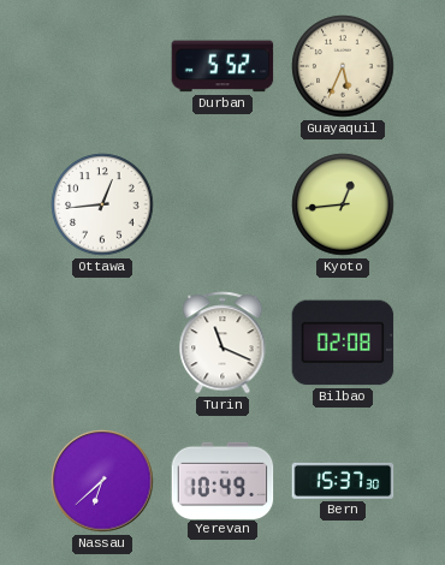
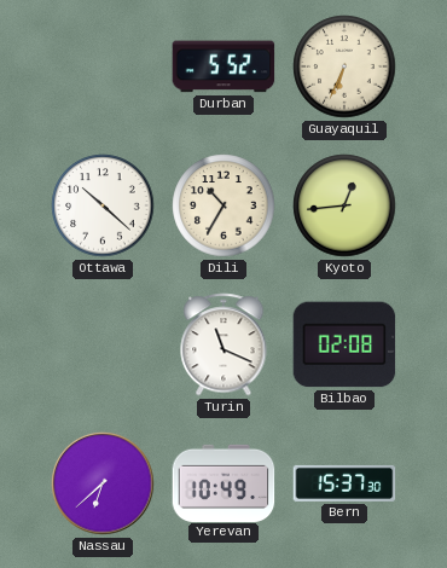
Guayaquil: 5:34 -> 6:34
Ottawa: 12:44 -> 10:22
Dili: none -> 10:35
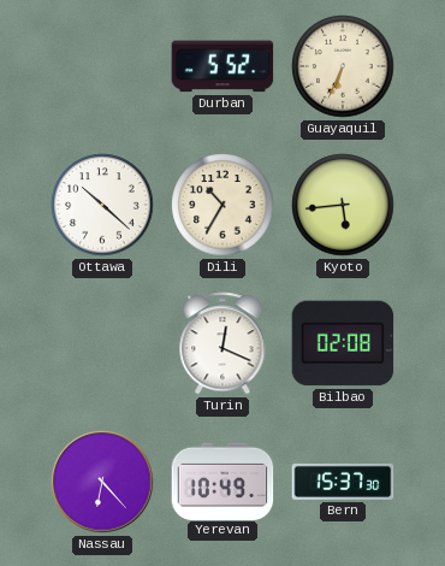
Kyoto: 12:44 -> 5:44
Turin: 11:19 -> 12:19
Nassau: 6:38 -> 6:23
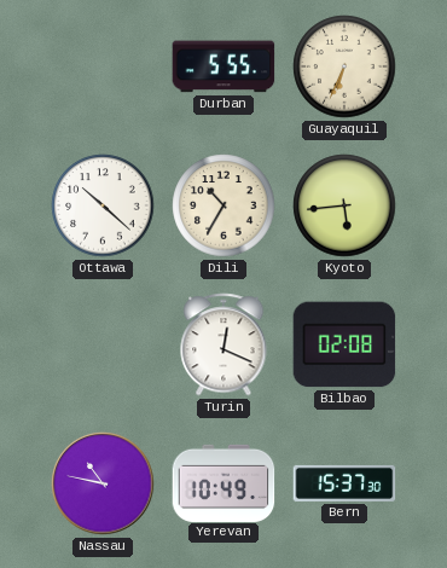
Durban: 5:52 -> 5:55
Nassau: 6:23 -> 10:47
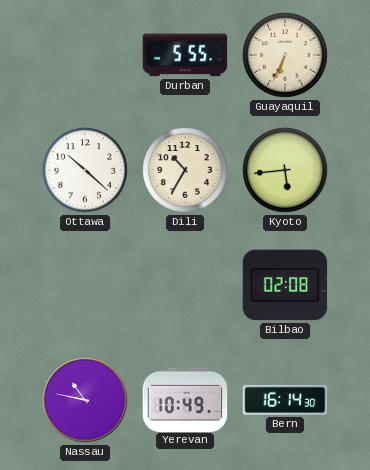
Turin: 12:19 -> none
Bern: 15:37 -> 16:14
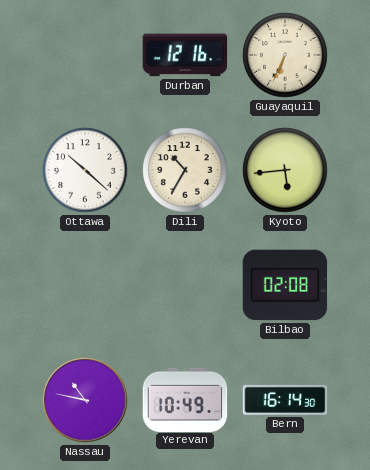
Durban: 5:55 -> 12:16
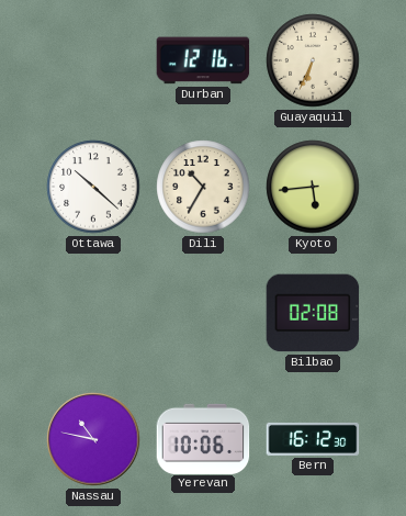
Yerevan: 10:49 -> 10:06
Bern: 16:14 -> 16:12
